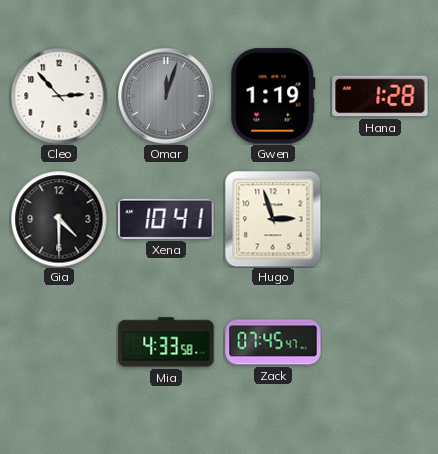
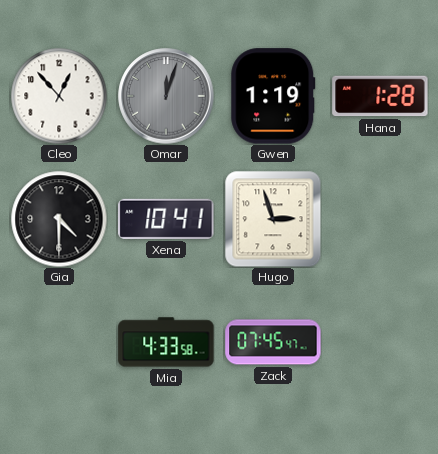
Cleo: 2:53 -> 12:53
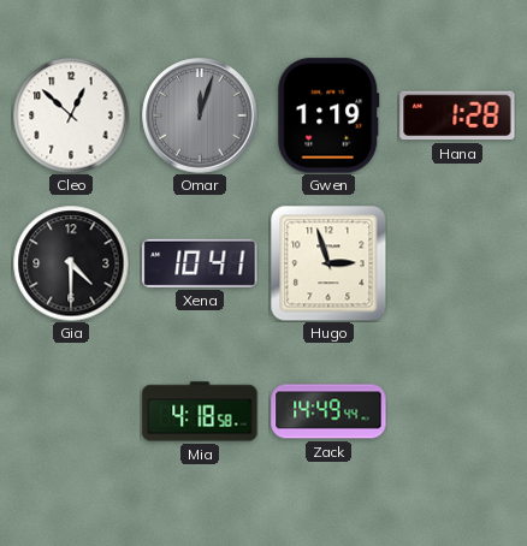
Cleo: 12:53 -> 12:52
Mia: 4:33 -> 4:18
Zack: 07:45 -> 14:49
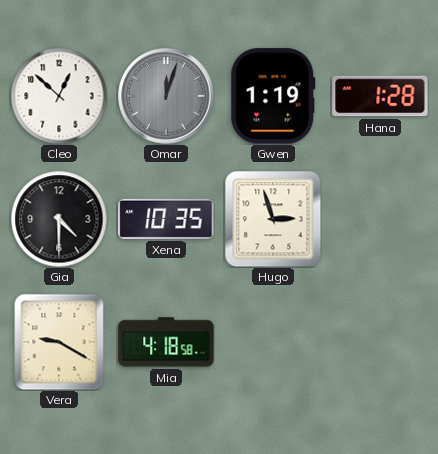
Xena: 10:41 -> 10:35
Vera: none -> 9:20
Zack: 14:49 -> none
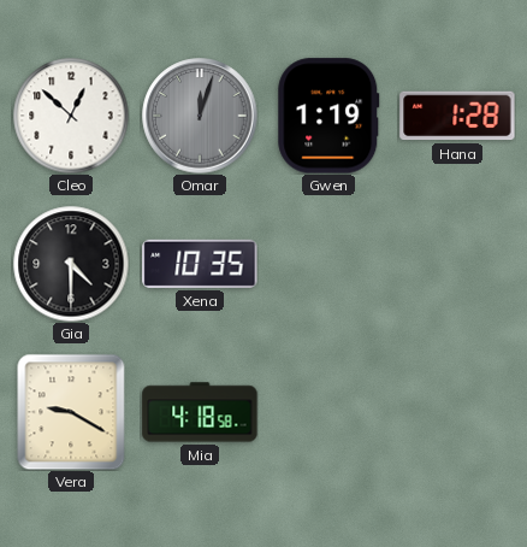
Hugo: 2:57 -> none
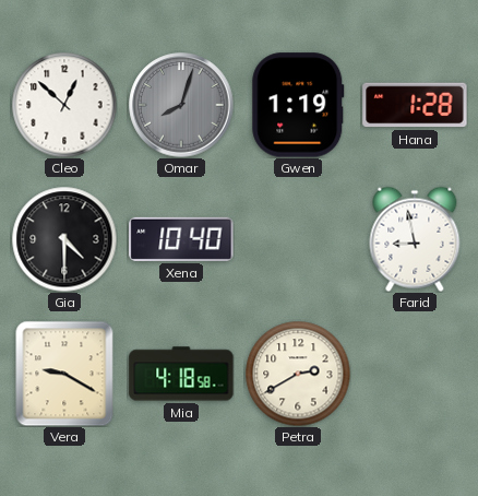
Omar: 12:03 -> 8:03
Xena: 10:35 -> 10:40
Farid: none -> 8:58
Petra: none -> 2:40
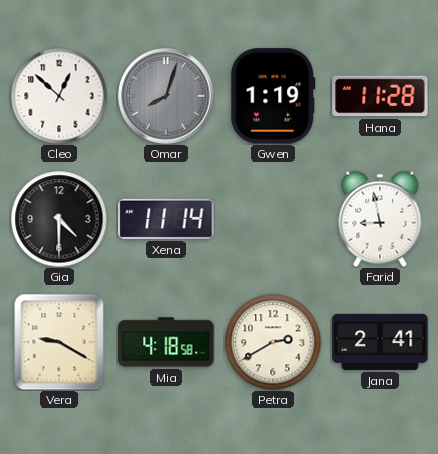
Hana: 1:28 -> 11:28
Xena: 10:40 -> 11:14
Jana: none -> 2:41
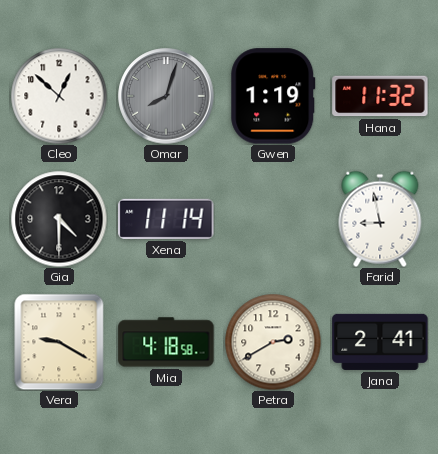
Hana: 11:28 -> 11:32
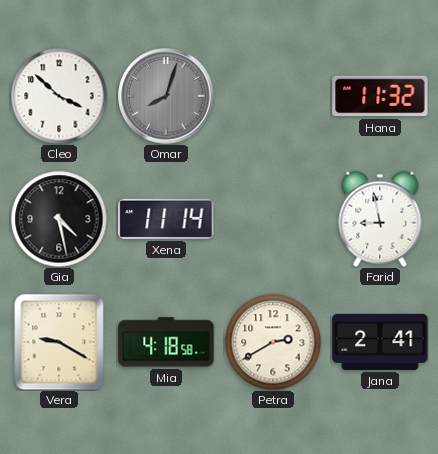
Cleo: 12:52 -> 3:52
Gwen: 1:19 -> none
Gia: 4:30 -> 4:28
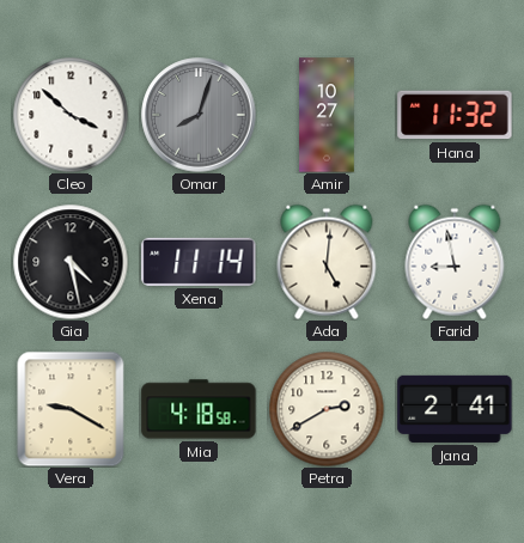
Amir: none -> 10:27
Ada: none -> 5:01
